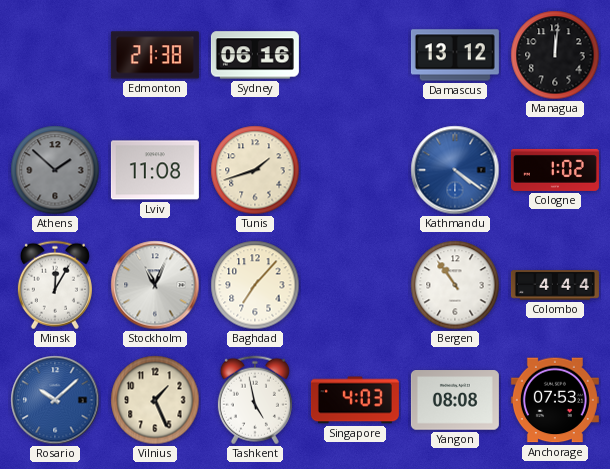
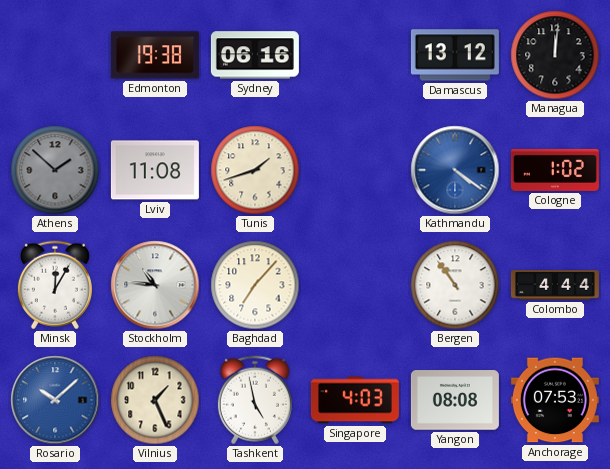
Edmonton: 21:38 -> 19:38
Stockholm: 11:04 -> 10:46
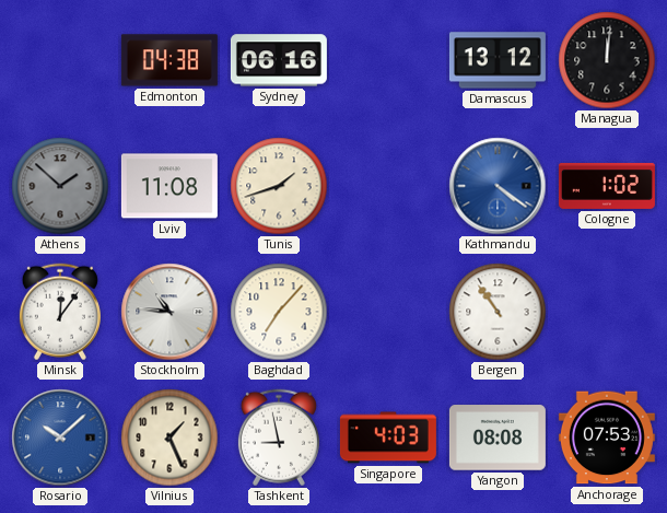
Edmonton: 19:38 -> 04:38
Minsk: 12:05 -> 12:06
Colombo: 4:44 -> none
Tashkent: 4:58 -> 8:58
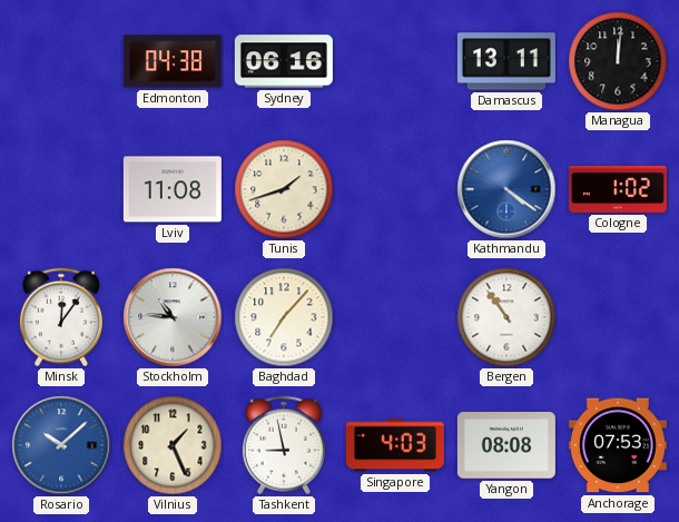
Damascus: 13:12 -> 13:11
Athens: 1:52 -> none
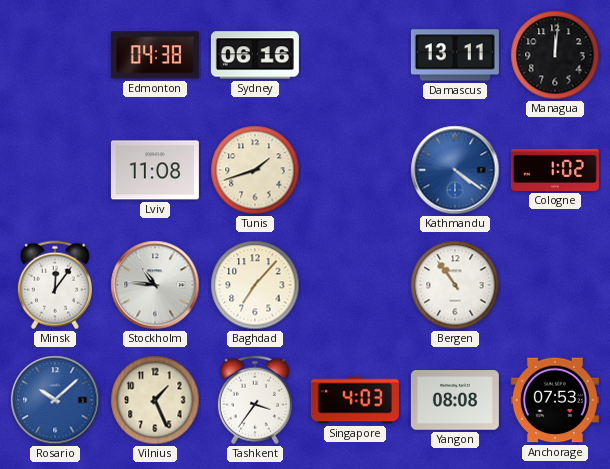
Tashkent: 8:58 -> 3:36
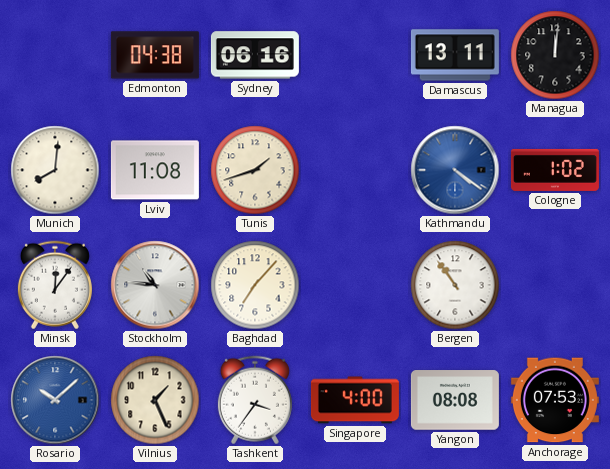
Munich: none -> 8:01
Singapore: 4:03 -> 4:00
